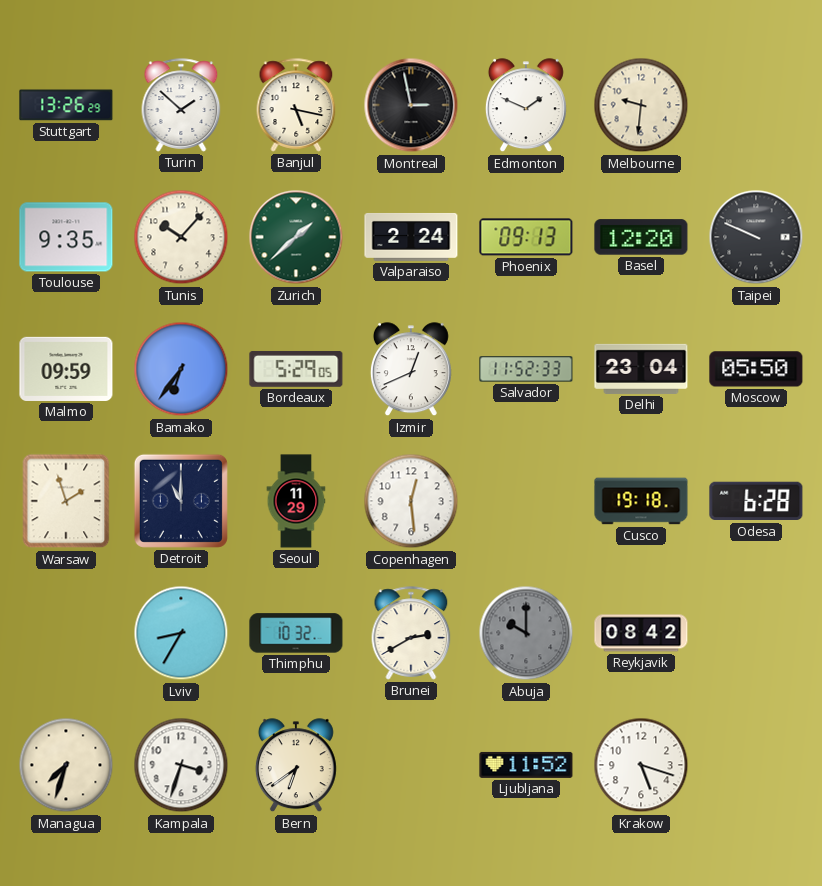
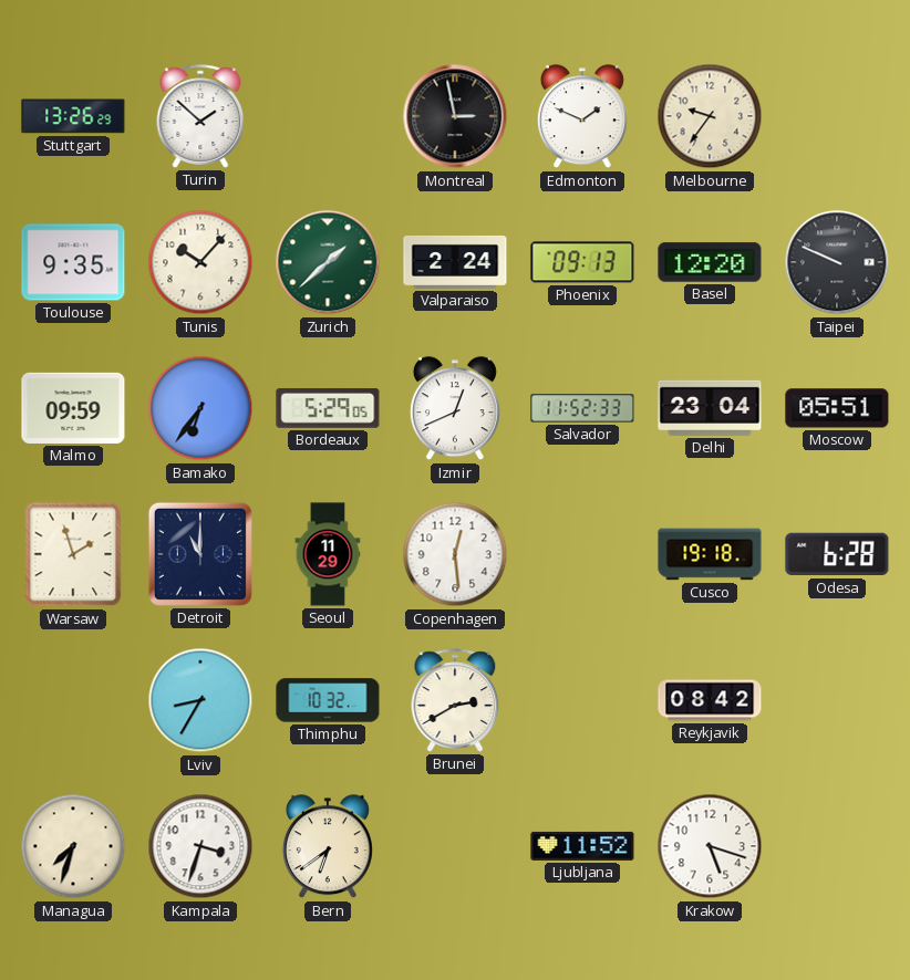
Banjul: 5:17 -> none
Melbourne: 9:31 -> 9:36
Moscow: 05:50 -> 05:51
Abuja: 10:00 -> none
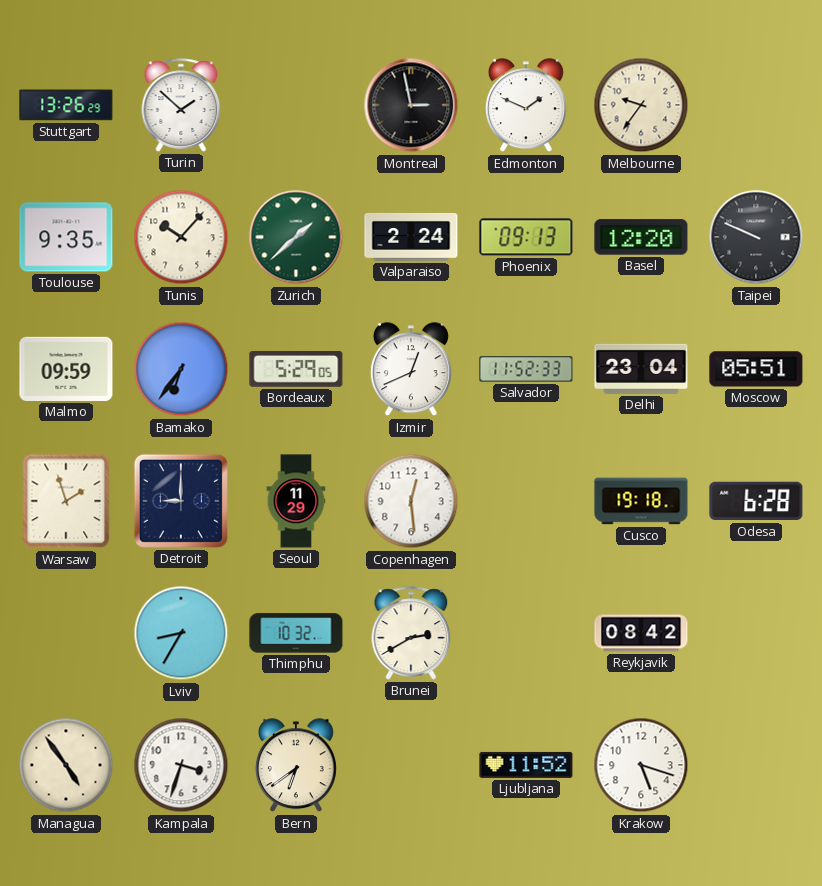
Detroit: 11:00 -> 9:00
Managua: 7:33 -> 4:54
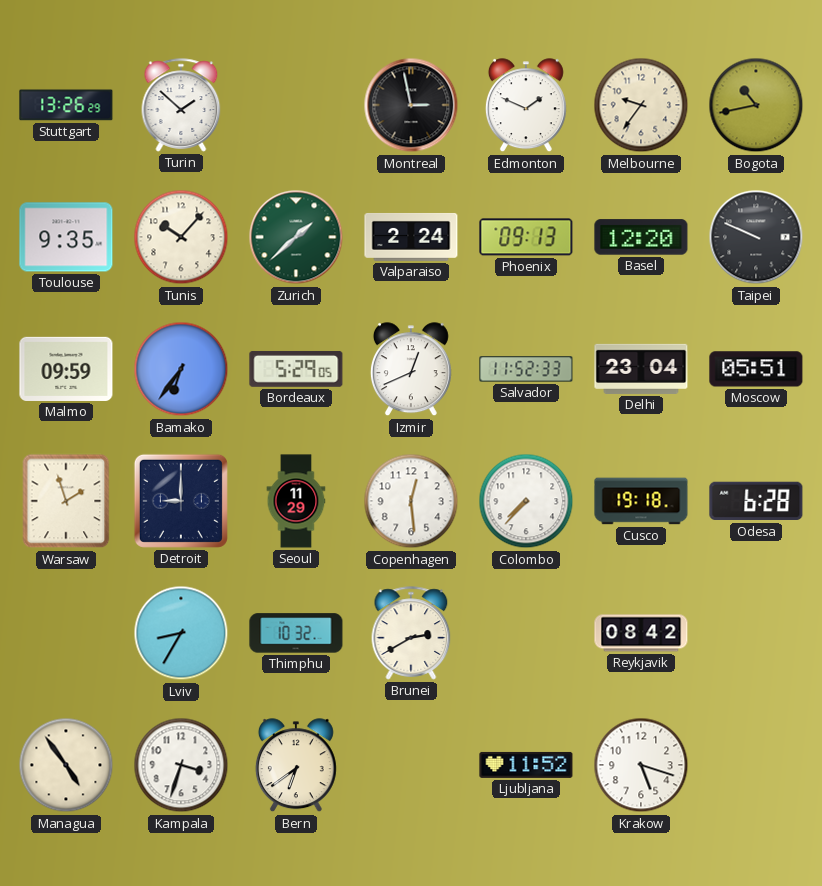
Bogota: none -> 10:43
Colombo: none -> 7:37
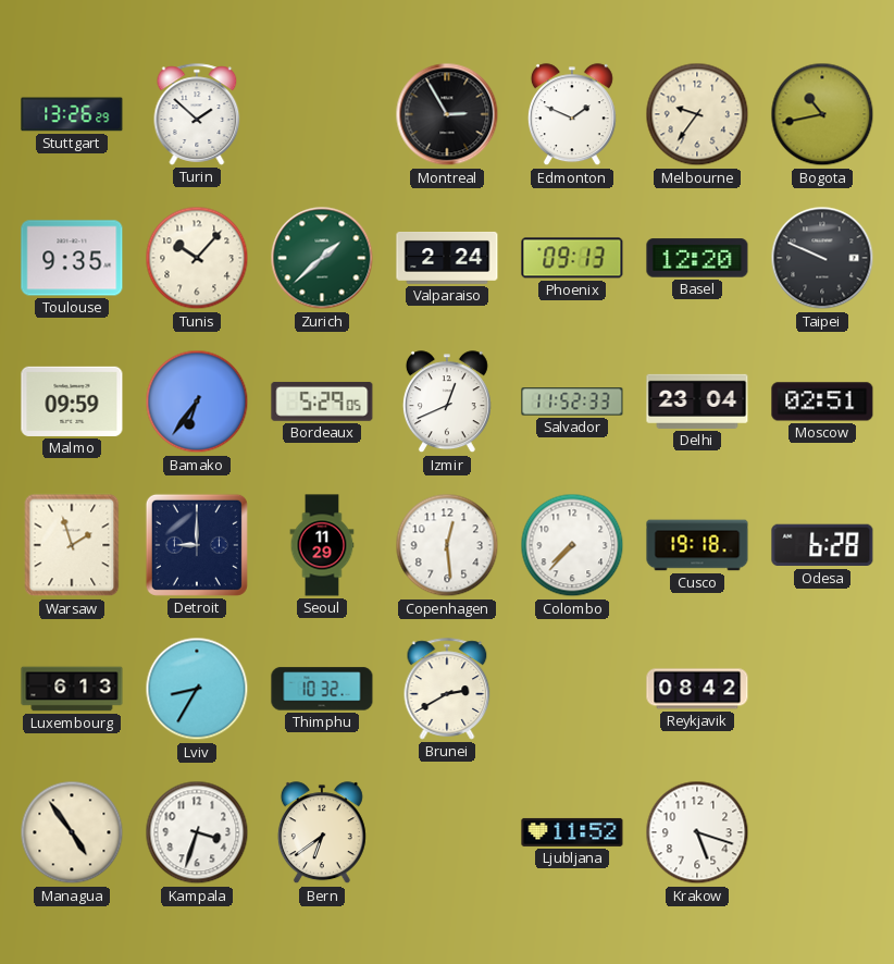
Montreal: 2:58 -> 2:55
Moscow: 05:51 -> 02:51
Luxembourg: none -> 6:13
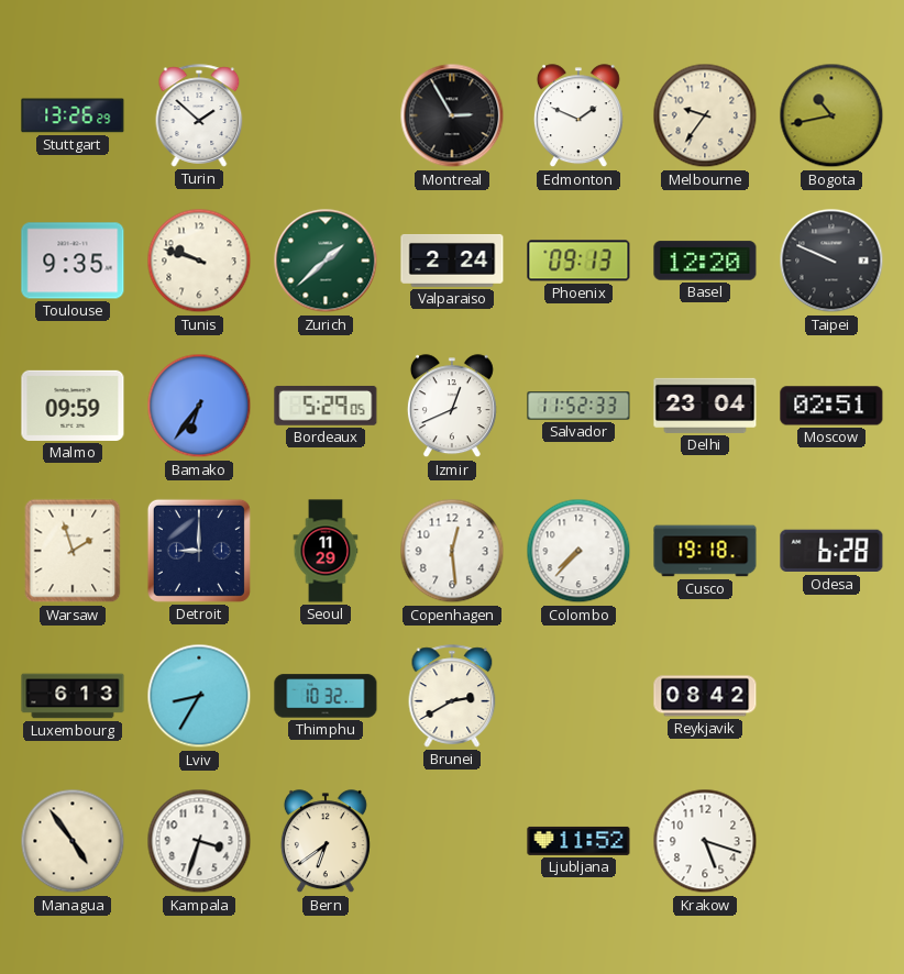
Tunis: 10:07 -> 9:48
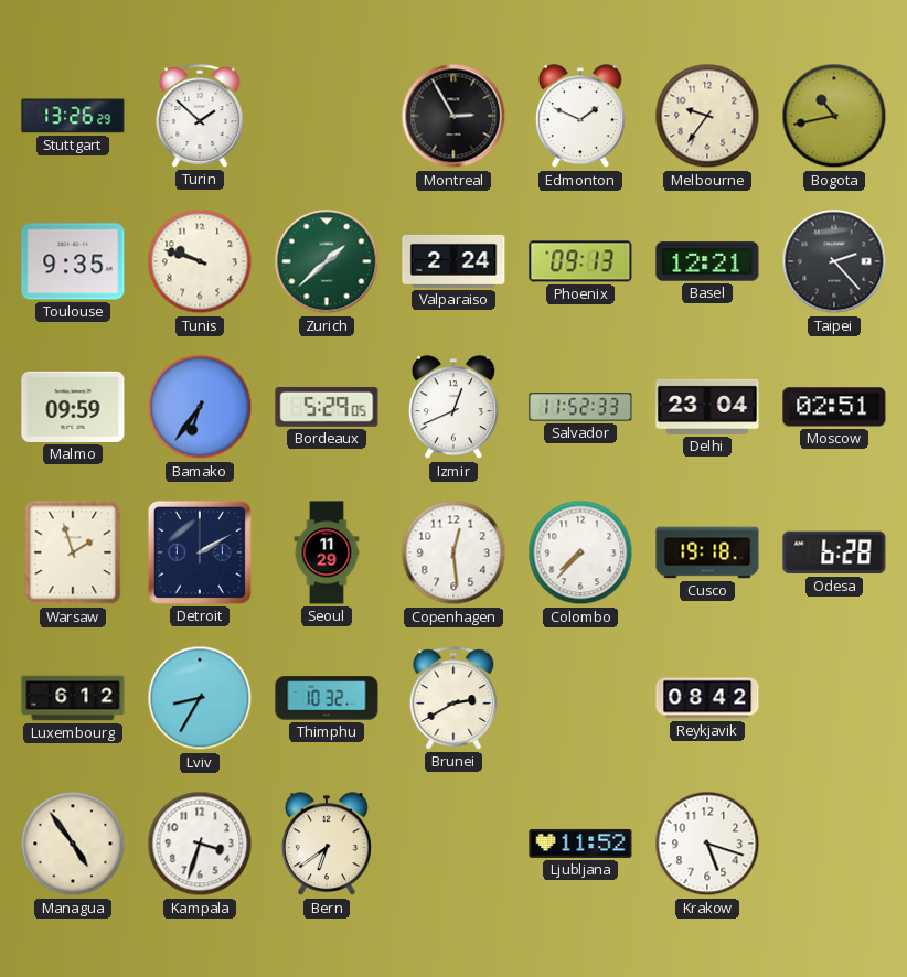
Basel: 12:20 -> 12:21
Taipei: 9:49 -> 2:23
Detroit: 9:00 -> 2:10
Luxembourg: 6:13 -> 6:12
